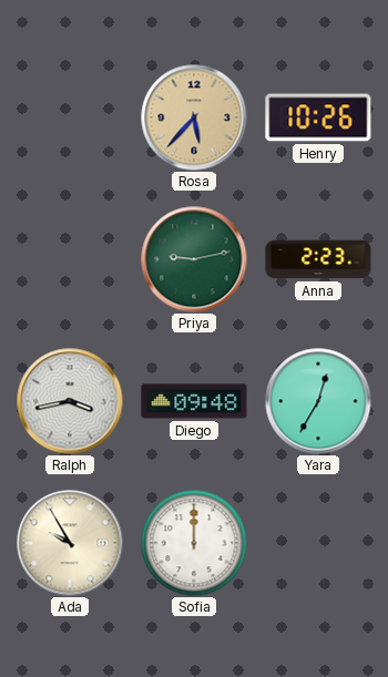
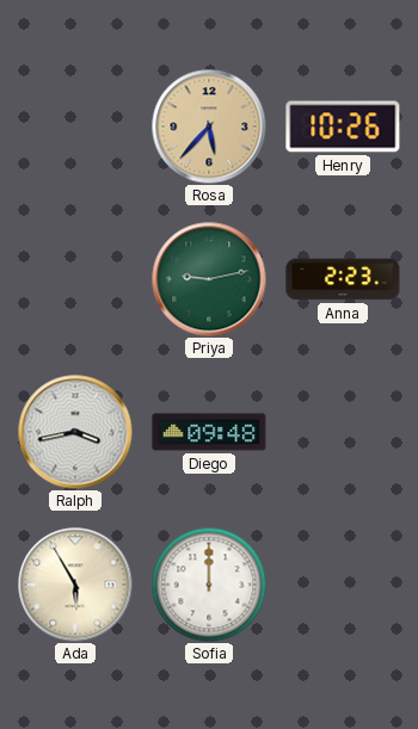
Yara: 12:35 -> none
Ada: 9:55 -> 5:55
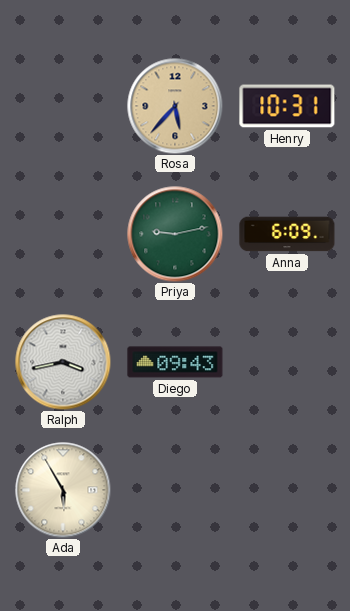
Henry: 10:26 -> 10:31
Anna: 2:23 -> 6:09
Diego: 09:48 -> 09:43
Sofia: 12:00 -> none
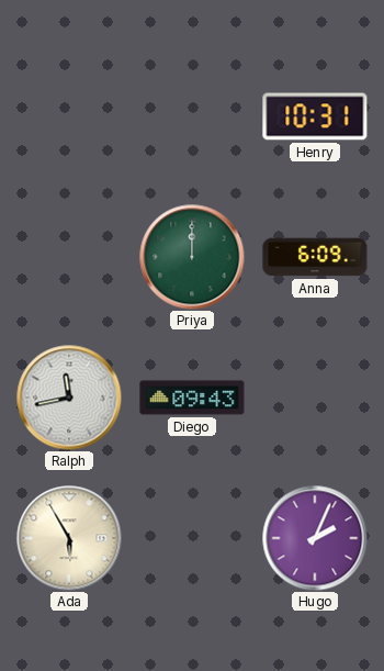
Rosa: 5:37 -> none
Priya: 9:13 -> 12:00
Ralph: 3:43 -> 11:43
Hugo: none -> 2:04
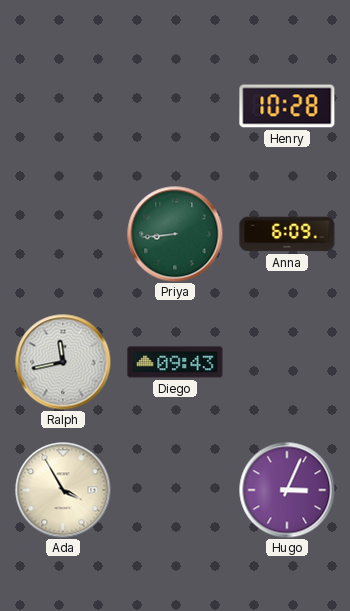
Henry: 10:31 -> 10:28
Priya: 12:00 -> 8:44
Ada: 5:55 -> 3:55
Hugo: 2:04 -> 3:04
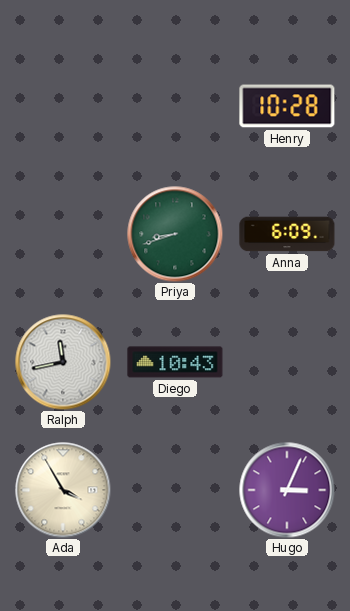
Priya: 8:44 -> 8:42
Diego: 09:43 -> 10:43
